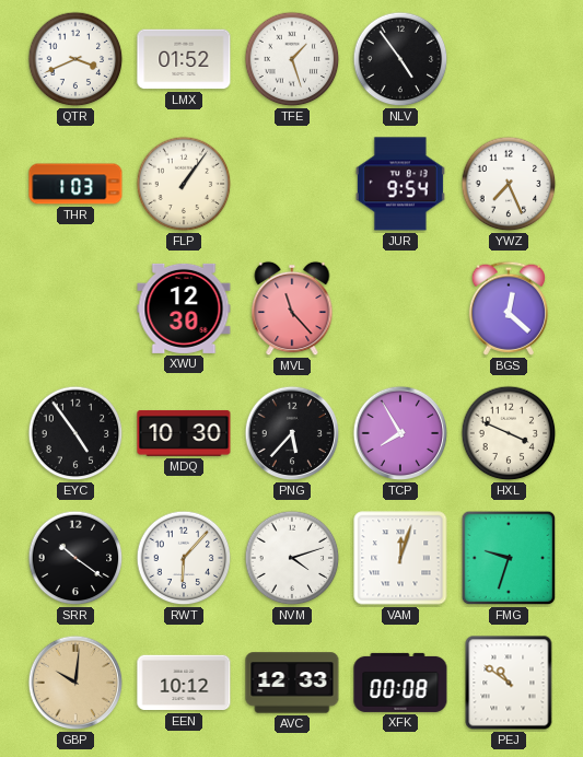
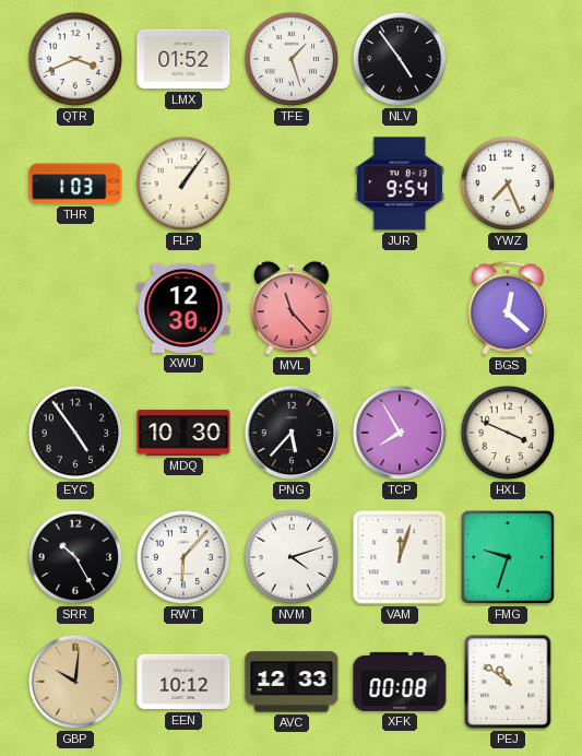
SRR: 10:21 -> 10:25
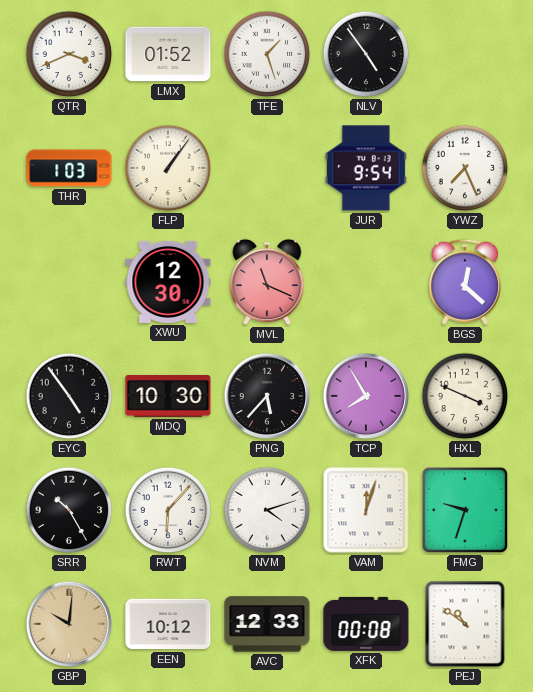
MVL: 11:23 -> 11:19
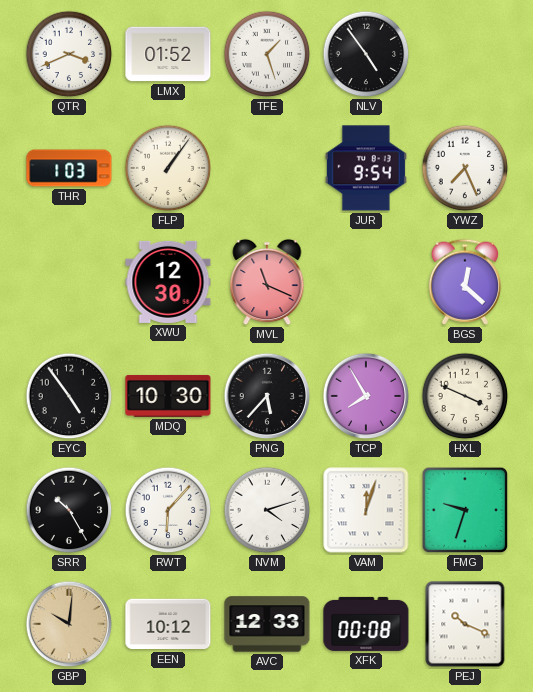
PEJ: 10:51 -> 10:19
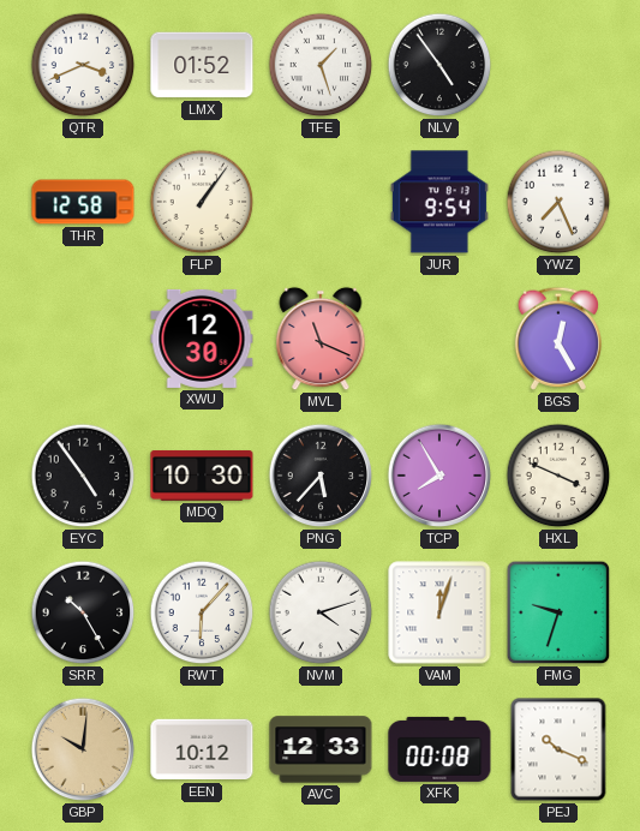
THR: 1:03 -> 12:58
BGS: 12:22 -> 12:25
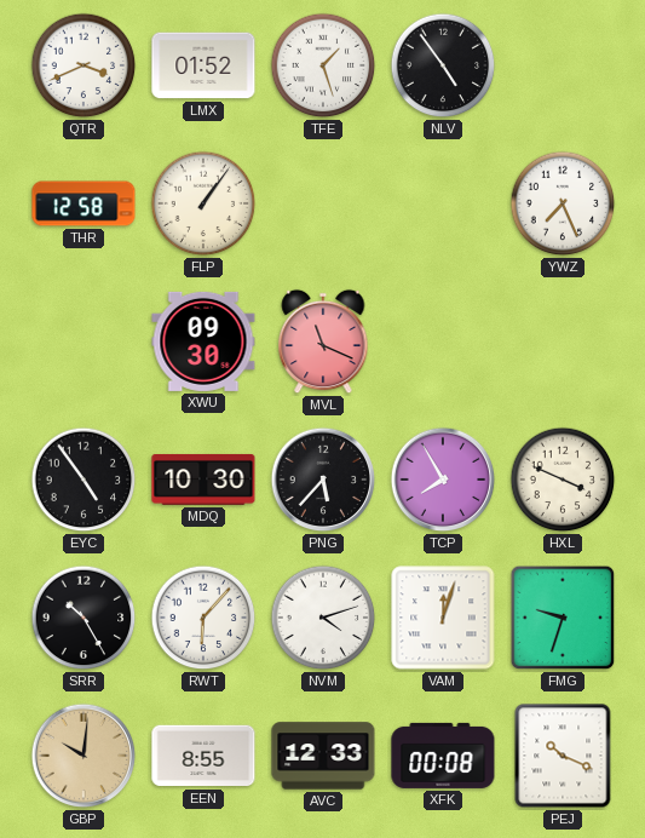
JUR: 9:54 -> none
XWU: 12:30 -> 09:30
BGS: 12:25 -> none
EEN: 10:12 -> 8:55
